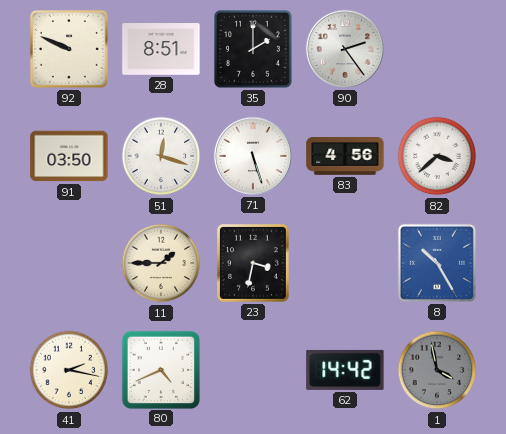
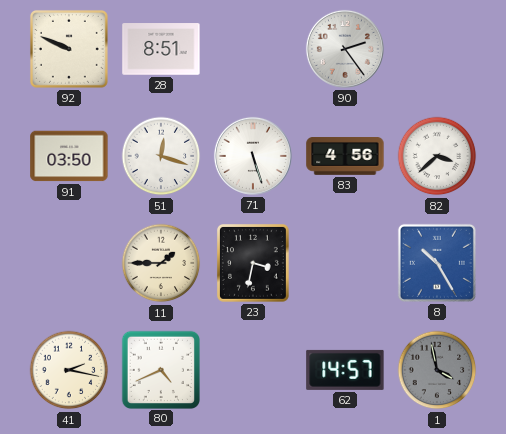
35: 2:00 -> none
62: 14:42 -> 14:57
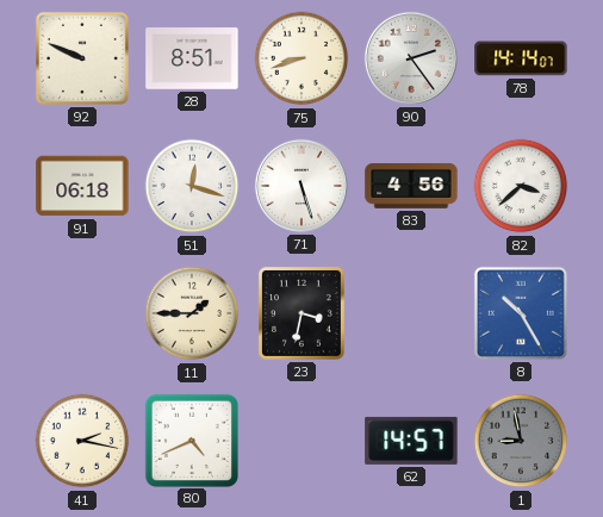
75: none -> 8:42
78: none -> 14:14
91: 03:50 -> 06:18
1: 3:58 -> 8:58
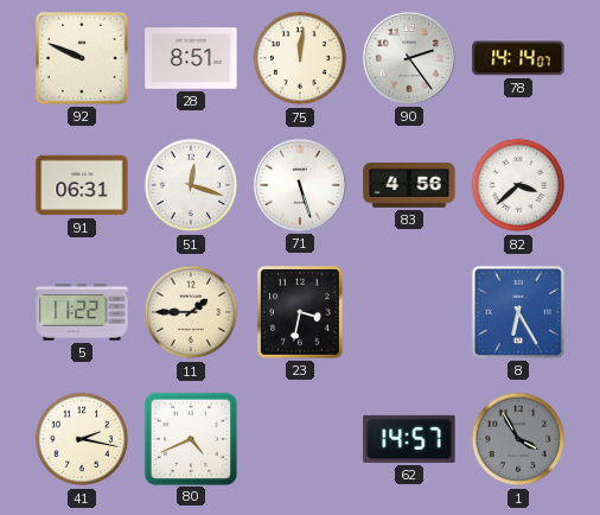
75: 8:42 -> 12:01
91: 06:18 -> 06:31
5: none -> 11:22
8: 10:25 -> 6:25
1: 8:58 -> 3:55
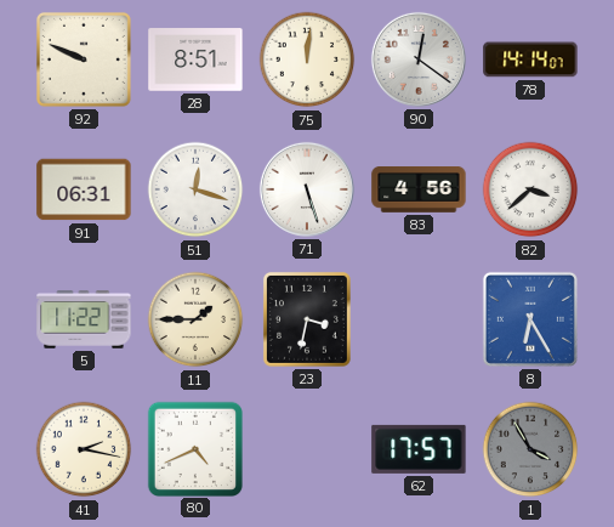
90: 2:24 -> 12:21
62: 14:57 -> 17:57
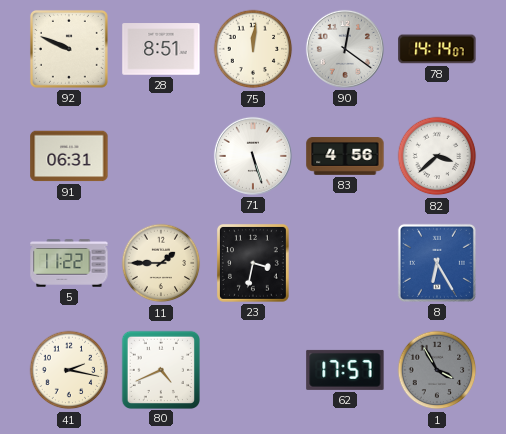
51: 12:18 -> none
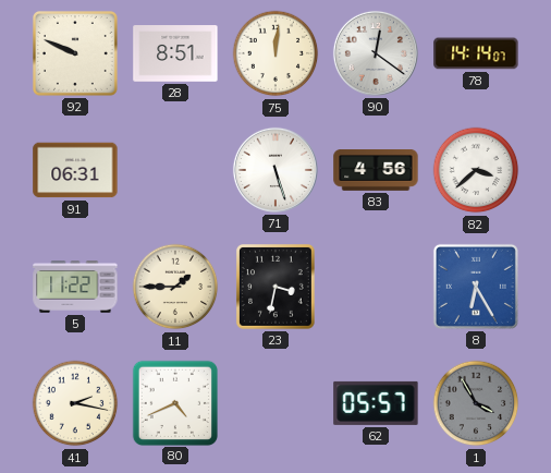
62: 17:57 -> 05:57
